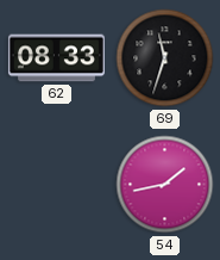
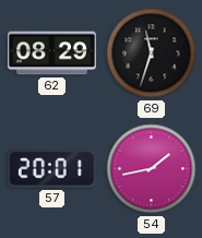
62: 08:33 -> 08:29
57: none -> 20:01
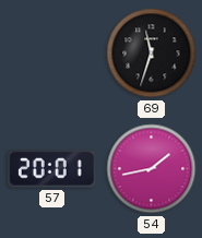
62: 08:29 -> none
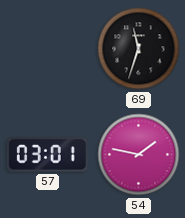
57: 20:01 -> 03:01
54: 1:43 -> 1:47
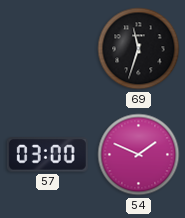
57: 03:01 -> 03:00
54: 1:47 -> 1:49
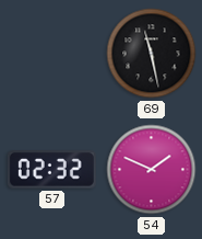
69: 11:33 -> 11:28
57: 03:00 -> 02:32
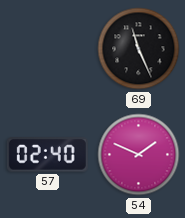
69: 11:28 -> 11:26
57: 02:32 -> 02:40
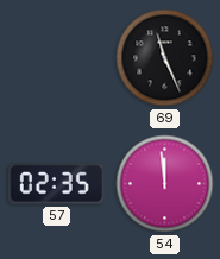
57: 02:40 -> 02:35
54: 1:49 -> 11:59
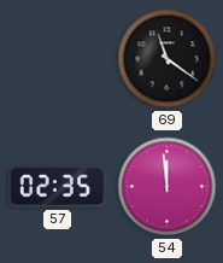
69: 11:26 -> 11:21
